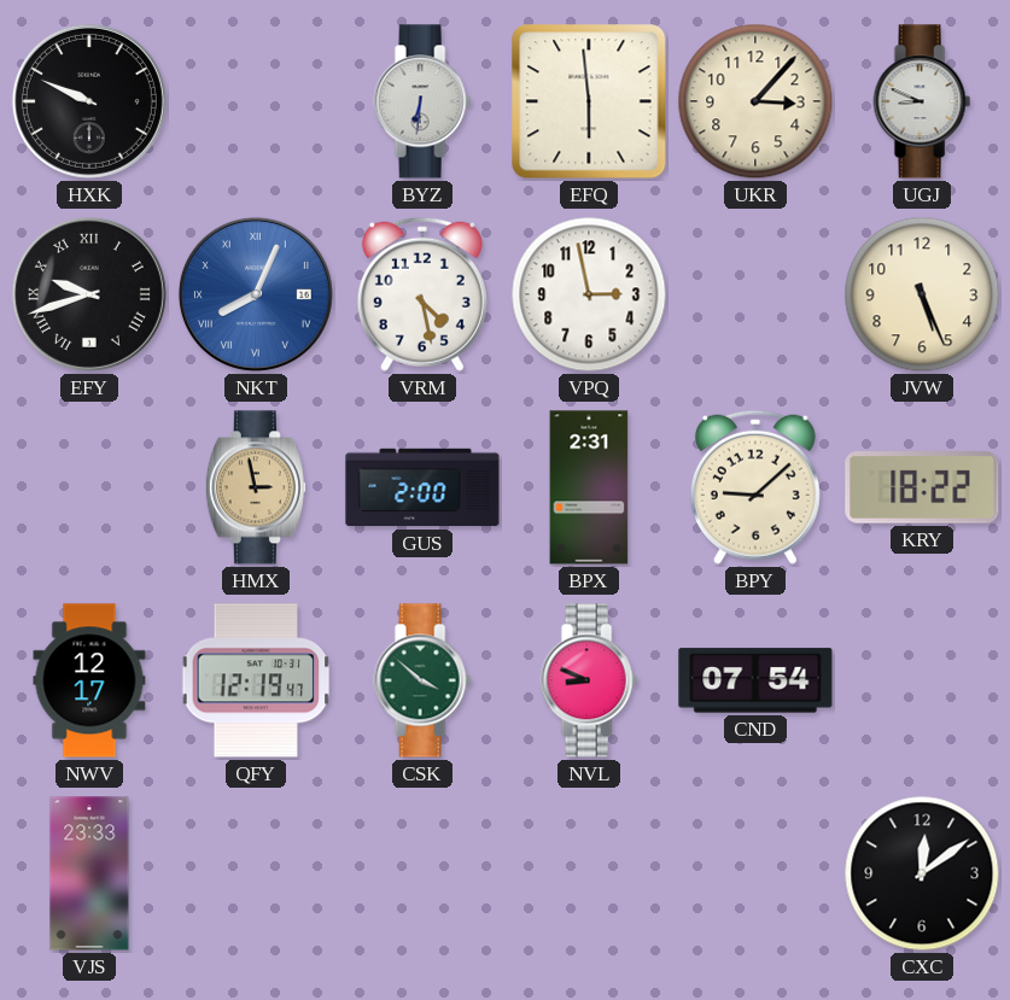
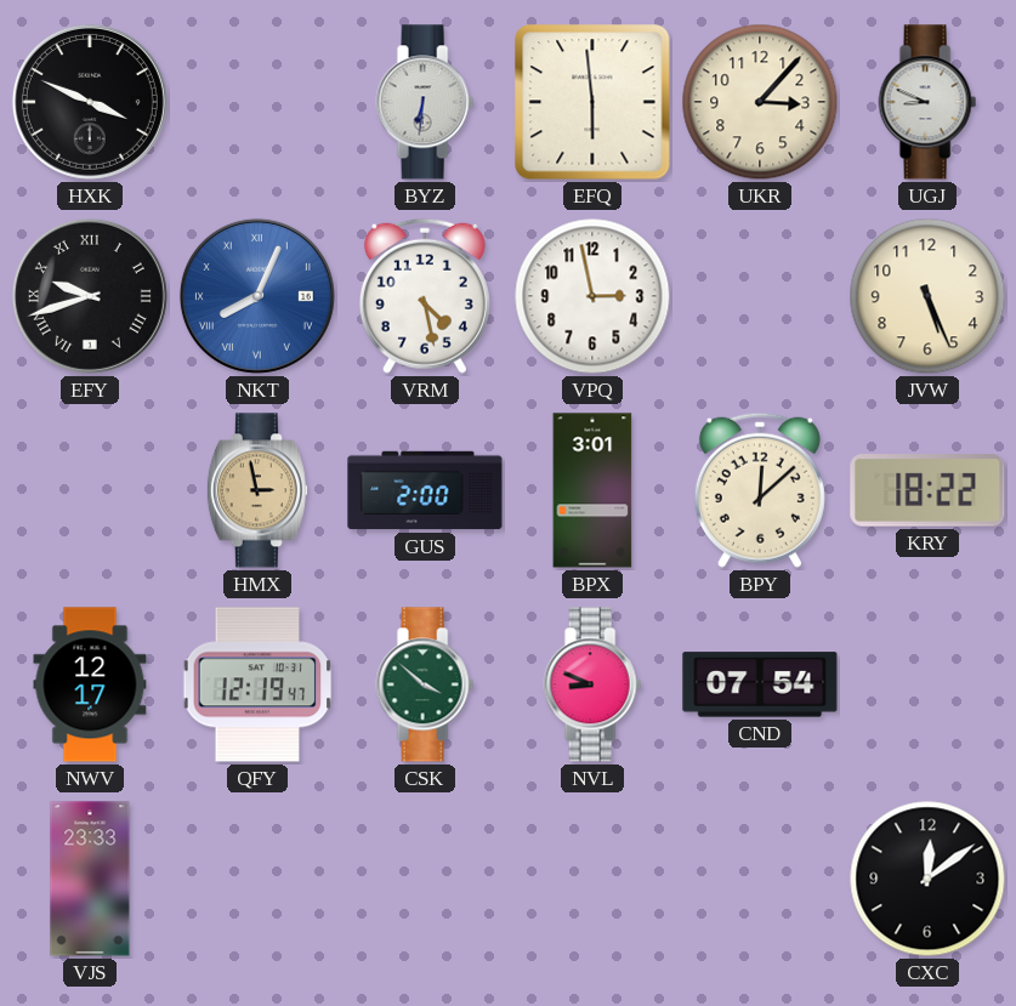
HXK: 9:49 -> 3:49
BPX: 2:31 -> 3:01
BPY: 9:08 -> 12:08
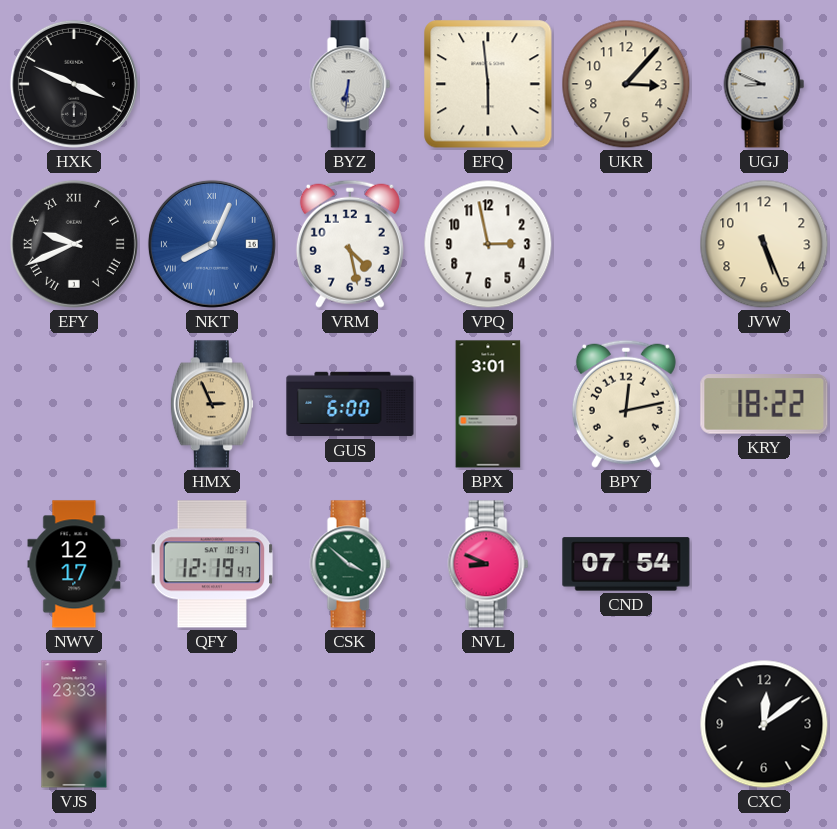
EFY: 9:42 -> 9:41
HMX: 2:58 -> 2:56
GUS: 2:00 -> 6:00
BPY: 12:08 -> 12:13
